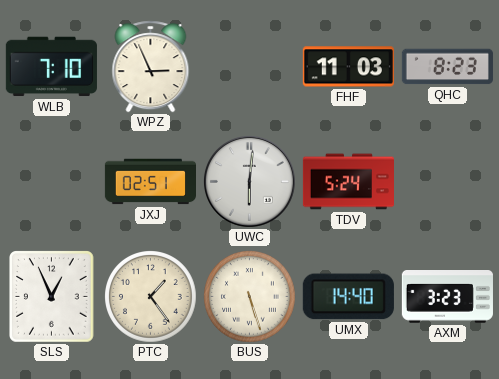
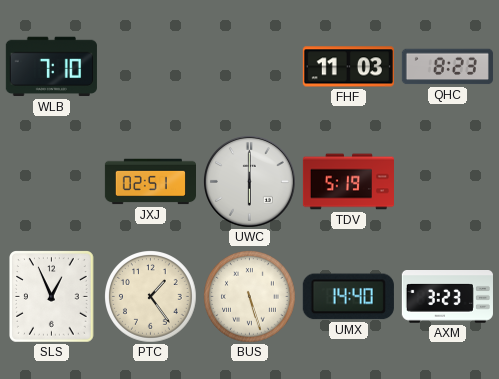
WPZ: 2:56 -> none
UWC: 6:01 -> 6:00
TDV: 5:24 -> 5:19
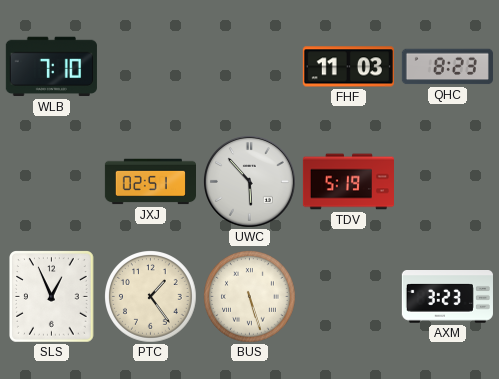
UWC: 6:00 -> 5:53
UMX: 14:40 -> none
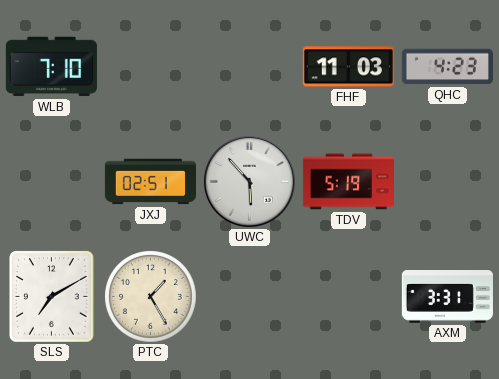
QHC: 8:23 -> 4:23
SLS: 12:56 -> 7:10
PTC: 1:24 -> 1:25
BUS: 5:27 -> none
AXM: 3:23 -> 3:31
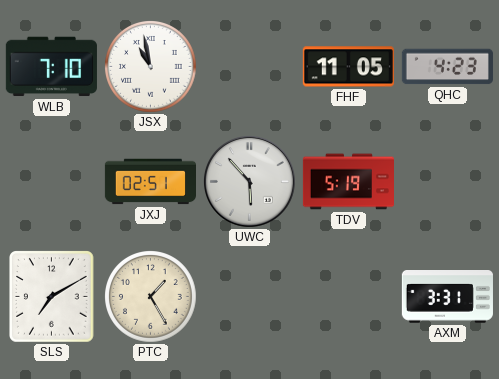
JSX: none -> 10:58
FHF: 11:03 -> 11:05
